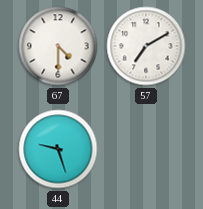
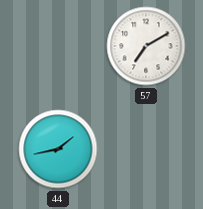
67: 4:30 -> none
44: 9:27 -> 1:43
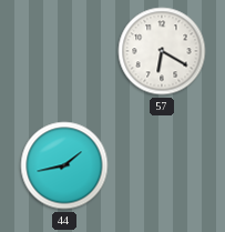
57: 7:10 -> 6:20
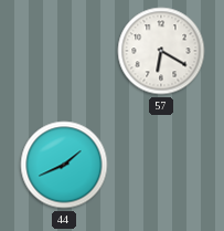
44: 1:43 -> 1:41
